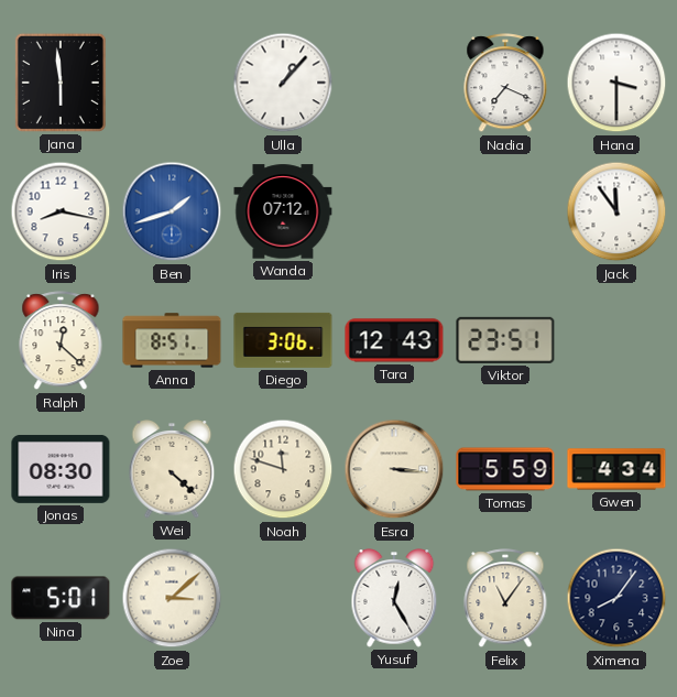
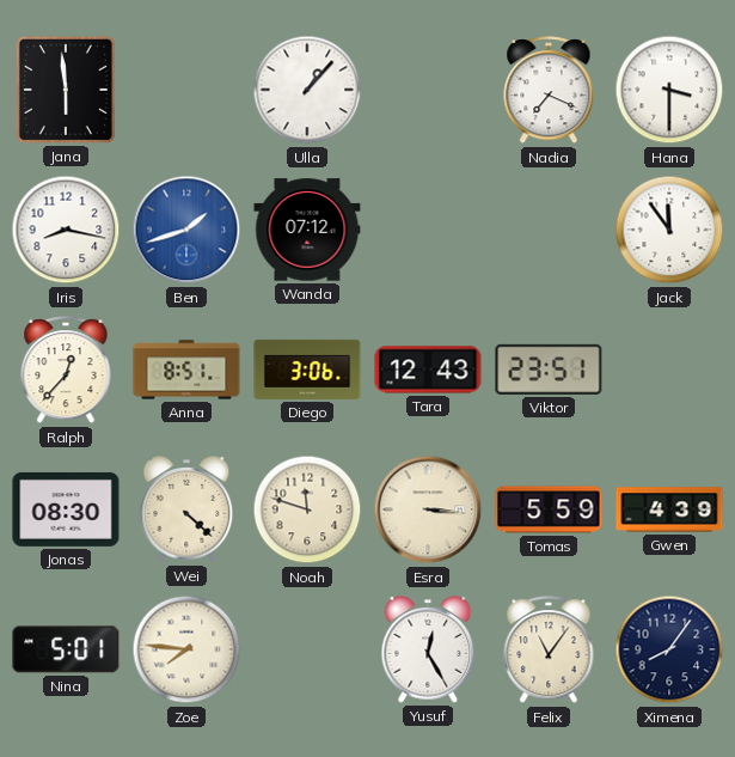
Ralph: 12:22 -> 12:37
Gwen: 4:34 -> 4:39
Zoe: 3:08 -> 7:46
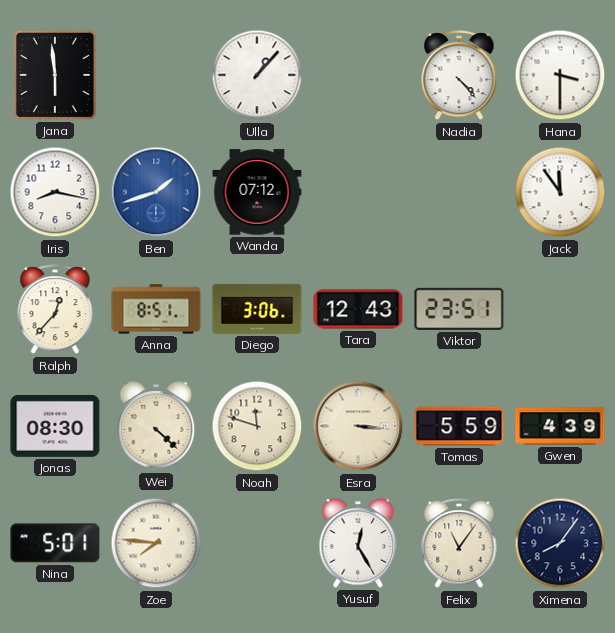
Nadia: 7:19 -> 4:23
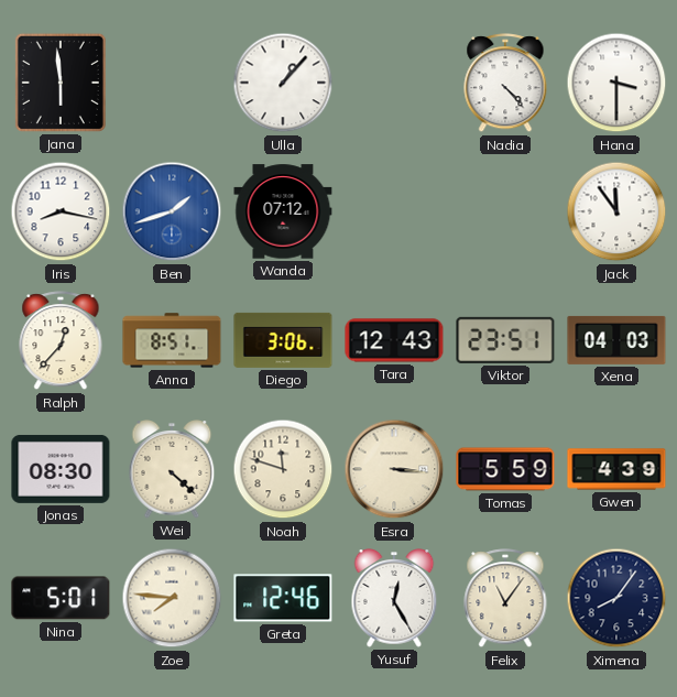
Xena: none -> 04:03
Greta: none -> 12:46
